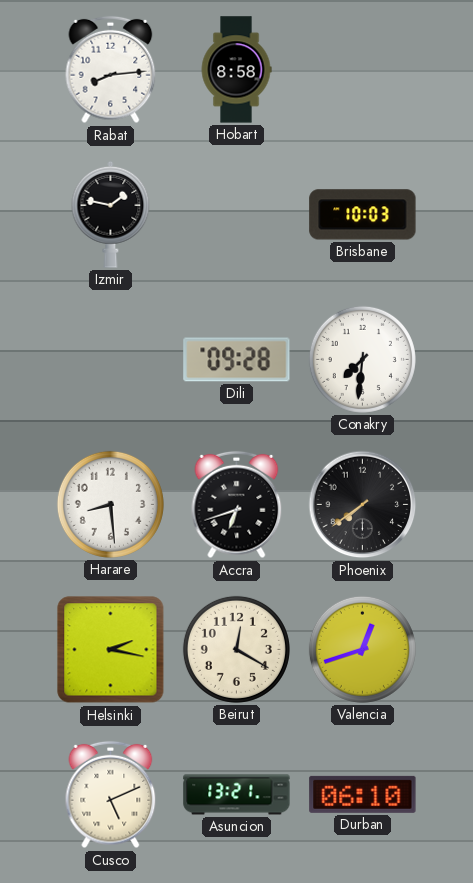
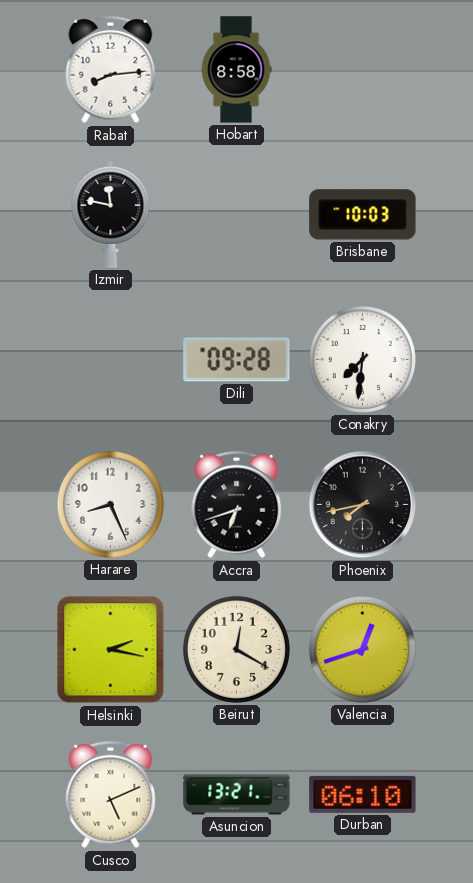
Izmir: 1:47 -> 11:47
Harare: 8:29 -> 8:26
Phoenix: 7:39 -> 7:43
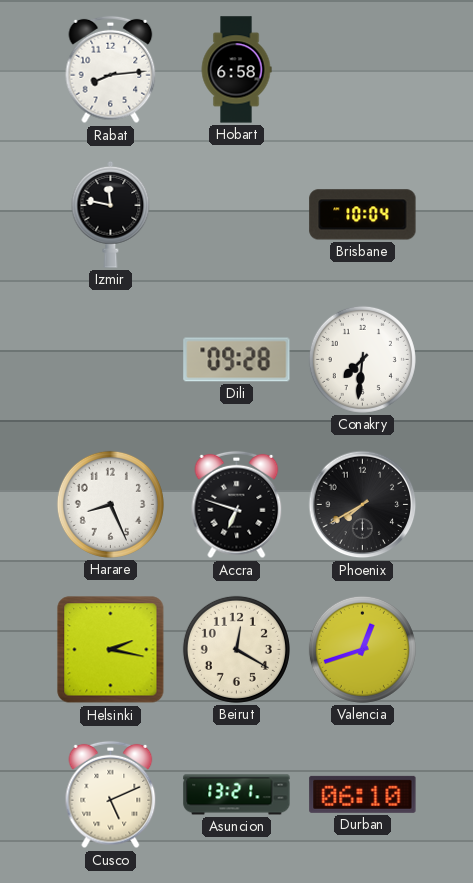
Hobart: 8:58 -> 6:58
Brisbane: 10:03 -> 10:04
Accra: 6:42 -> 6:48
Phoenix: 7:43 -> 7:40
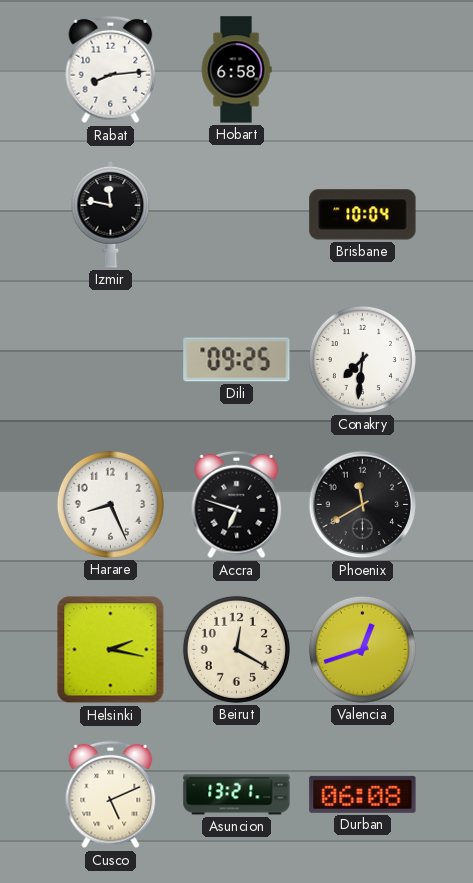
Dili: 09:28 -> 09:25
Phoenix: 7:40 -> 11:40
Durban: 06:10 -> 06:08
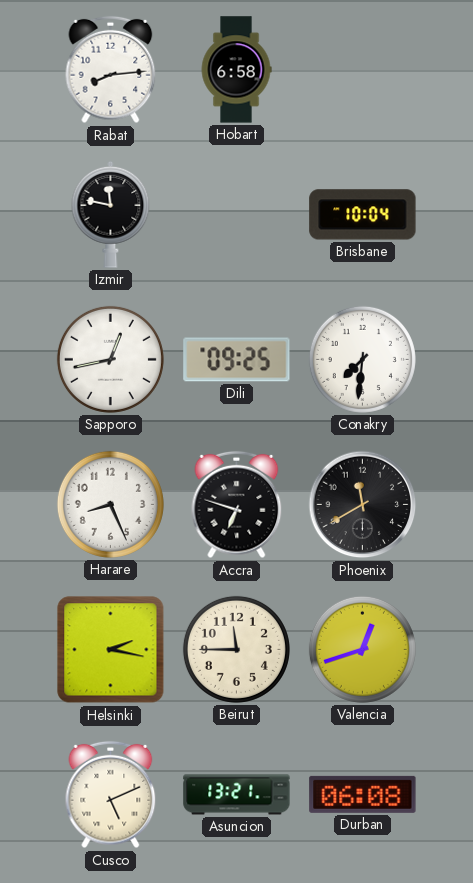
Sapporo: none -> 12:43
Beirut: 12:20 -> 11:45
